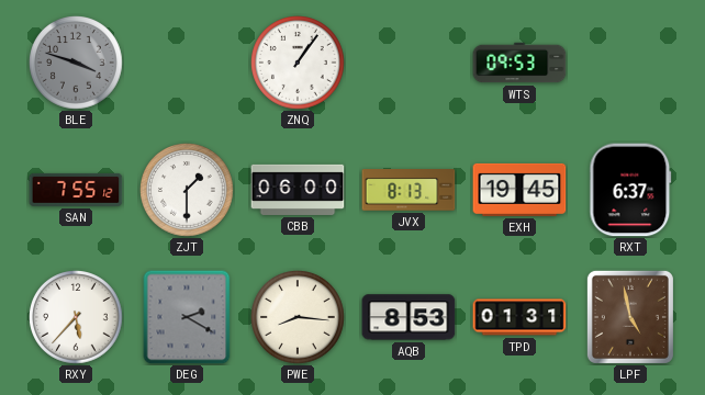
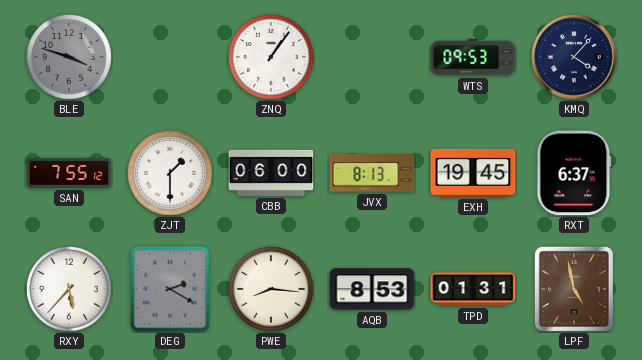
KMQ: none -> 4:07
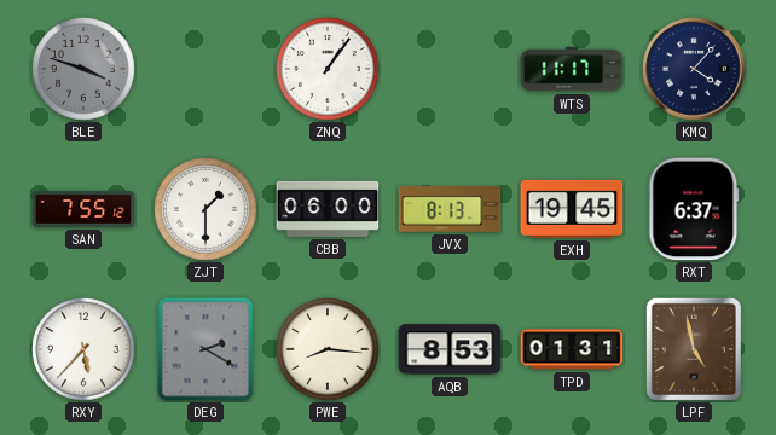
WTS: 09:53 -> 11:17
